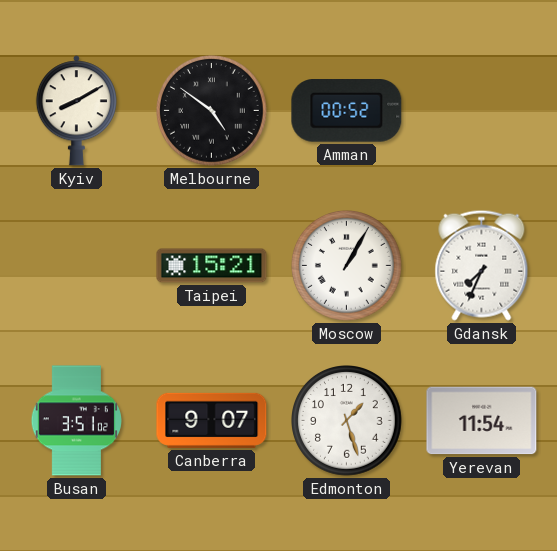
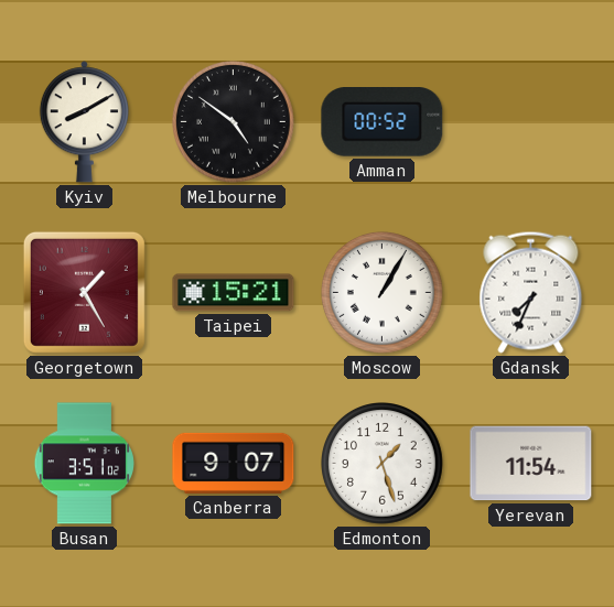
Georgetown: none -> 1:25
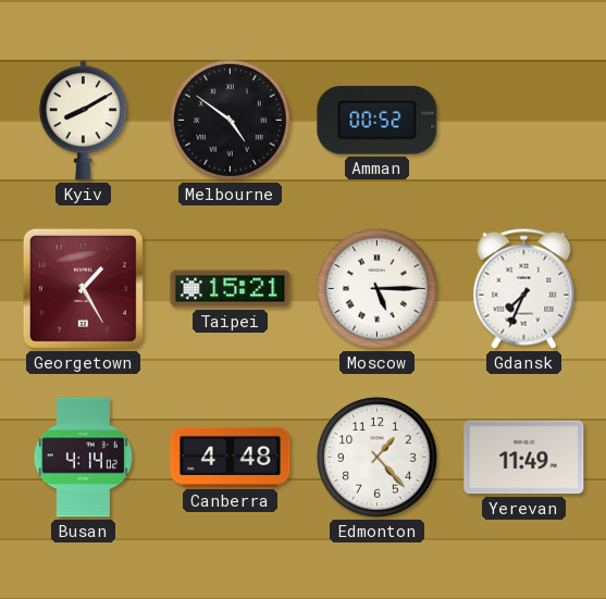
Moscow: 1:05 -> 5:15
Busan: 3:51 -> 4:14
Canberra: 9:07 -> 4:48
Edmonton: 1:27 -> 1:23
Yerevan: 11:54 -> 11:49
